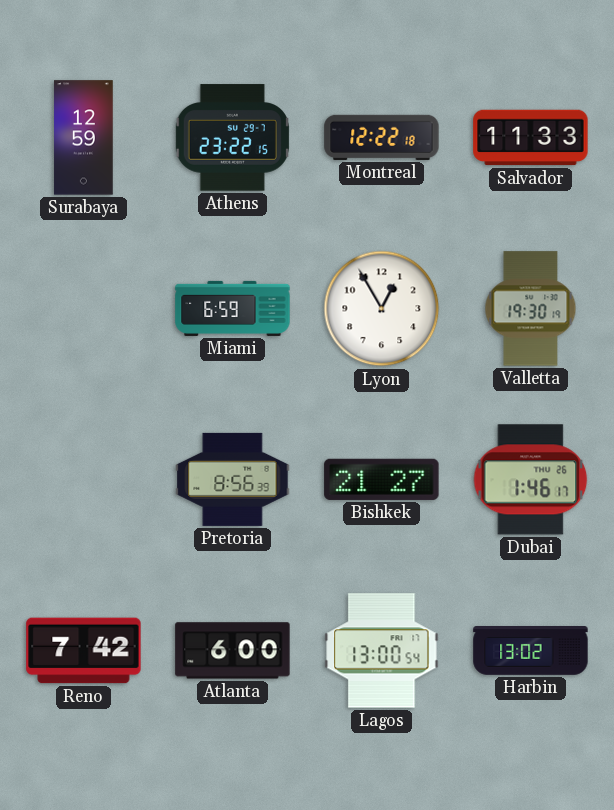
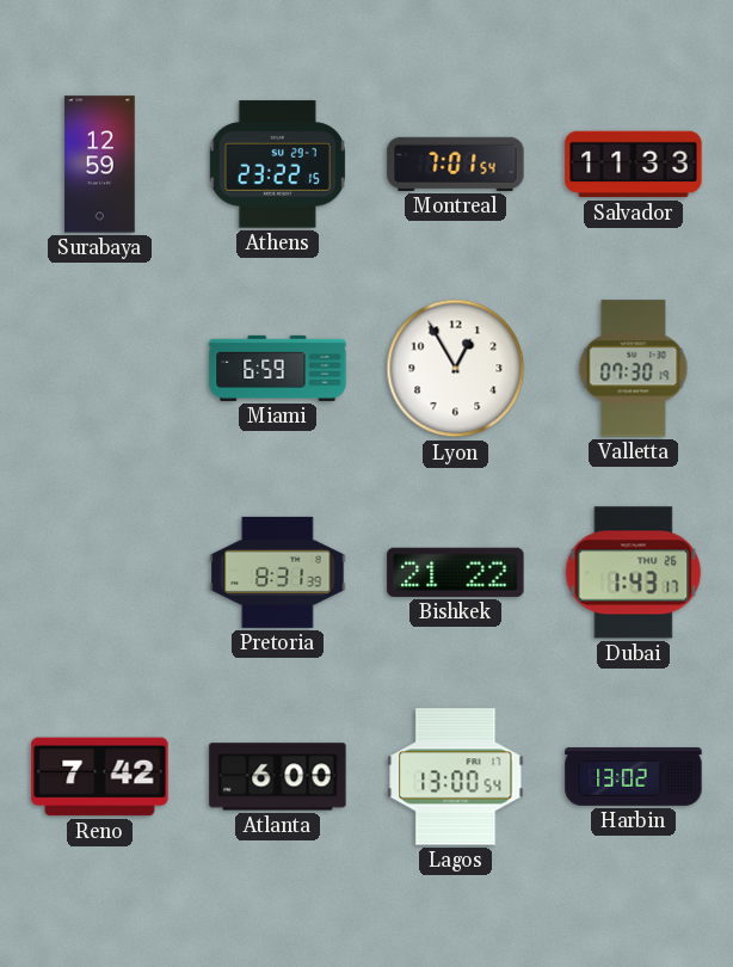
Montreal: 12:22 -> 7:01
Valletta: 19:30 -> 07:30
Pretoria: 8:56 -> 8:31
Bishkek: 21:27 -> 21:22
Dubai: 1:46 -> 1:43
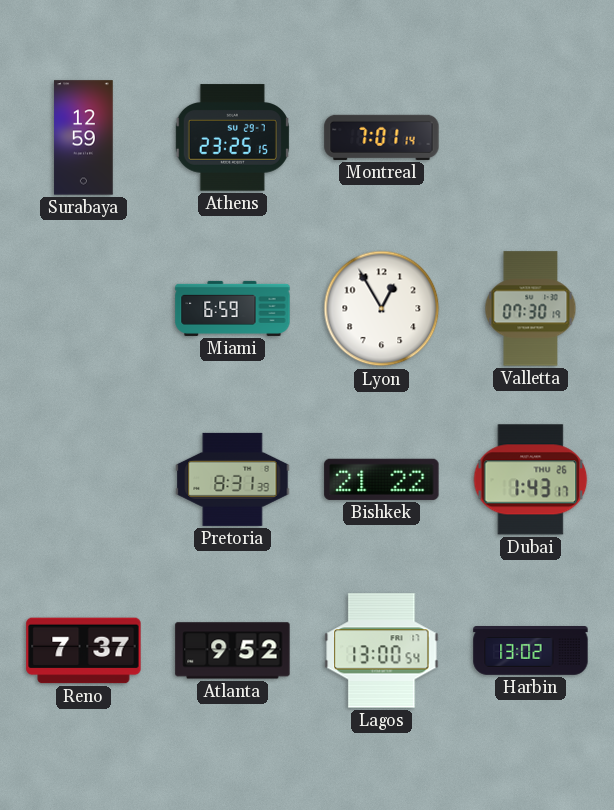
Athens: 23:22 -> 23:25
Montreal: 7:01:54 -> 7:01:14
Salvador: 11:33 -> none
Reno: 7:42 -> 7:37
Atlanta: 6:00 -> 9:52
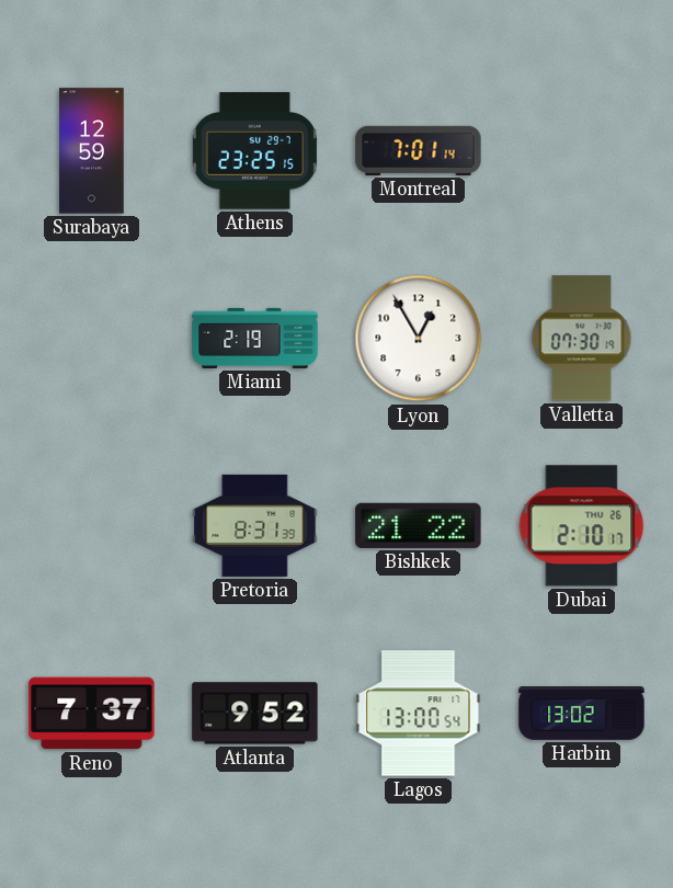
Miami: 6:59 -> 2:19
Dubai: 1:43 -> 2:10
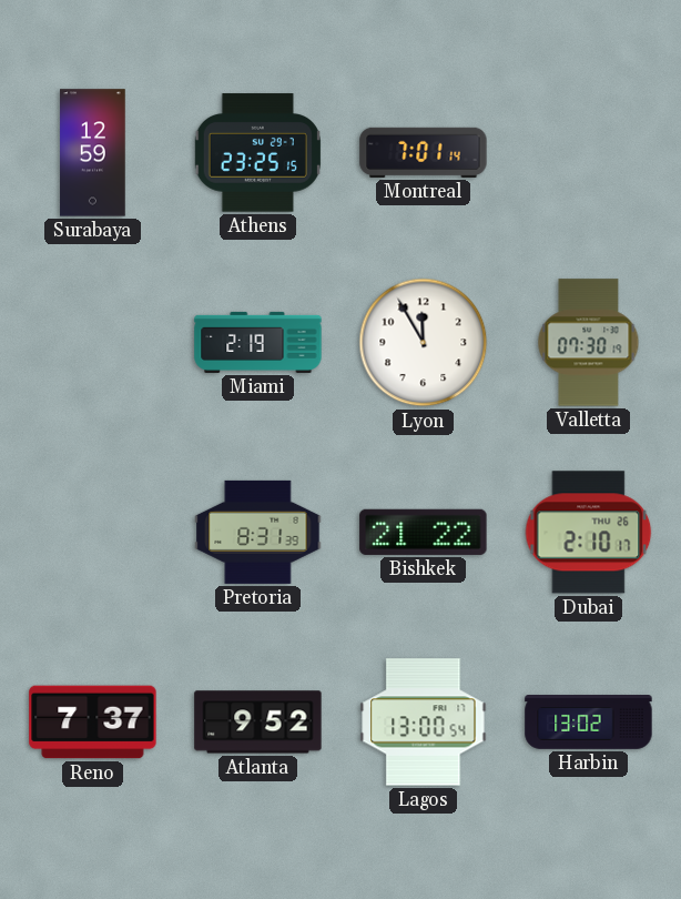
Lyon: 12:55 -> 11:55
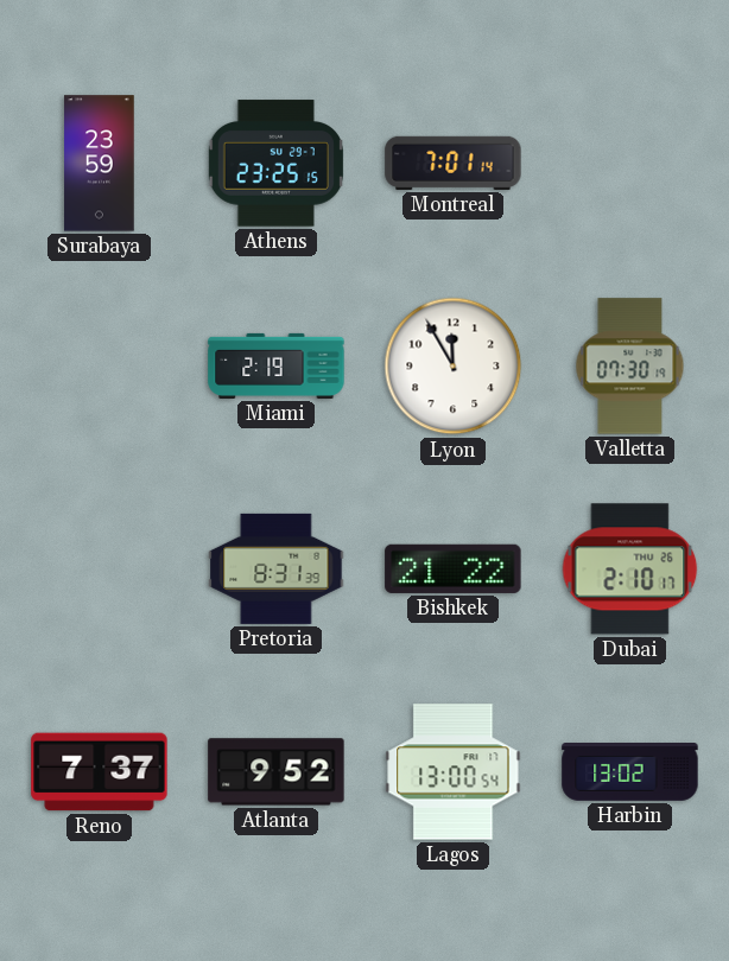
Surabaya: 12:59 -> 23:59
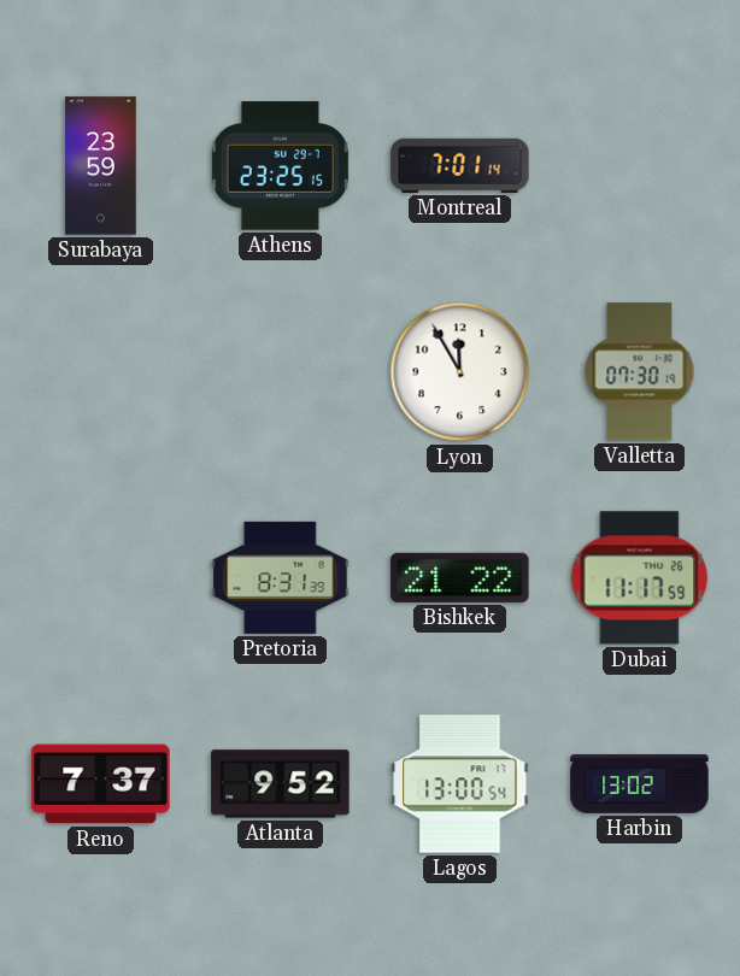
Miami: 2:19 -> none
Dubai: 2:10 -> 11:17
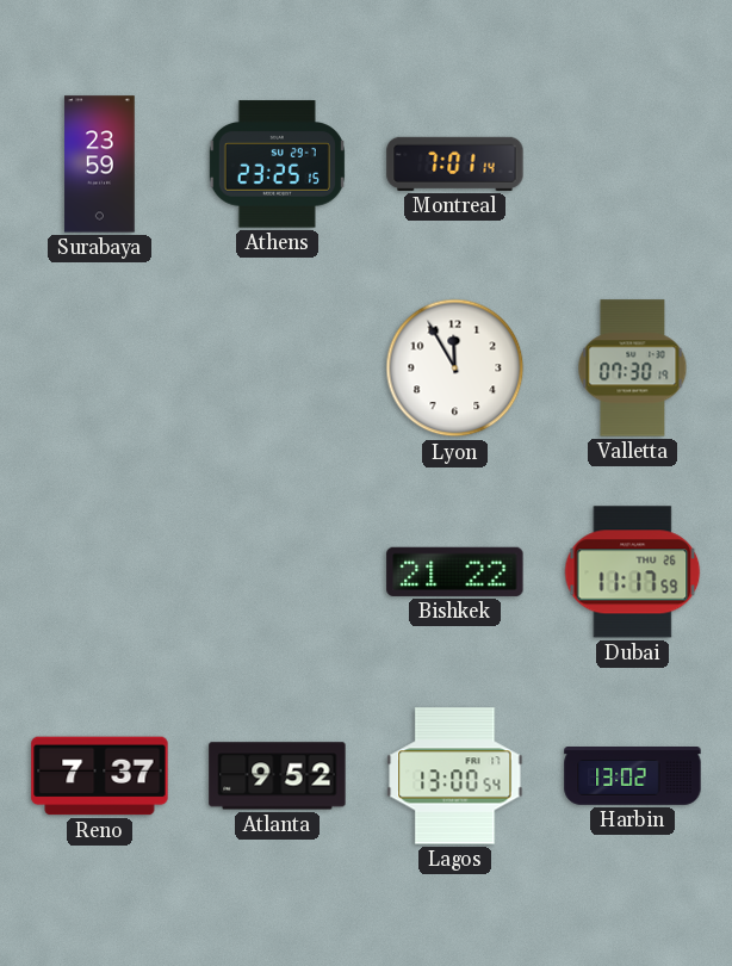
Pretoria: 8:31 -> none
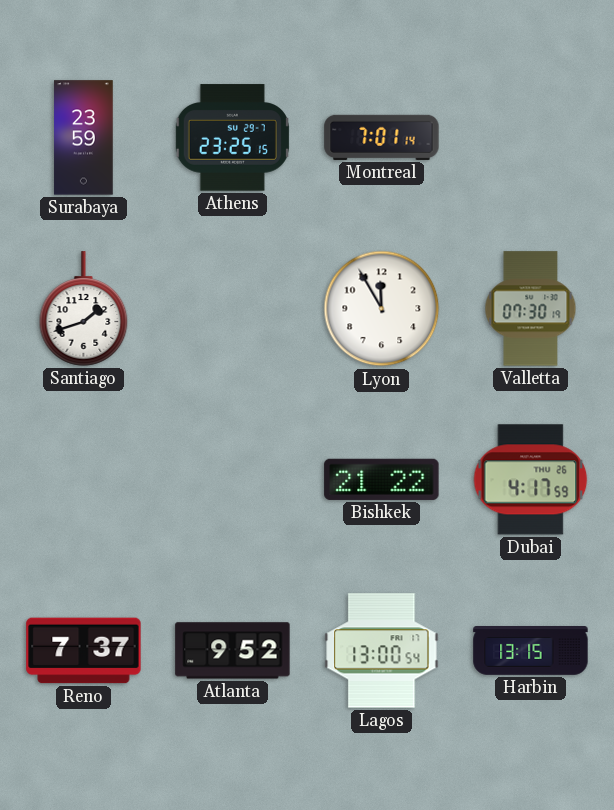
Santiago: none -> 1:42
Dubai: 11:17 -> 4:17
Harbin: 13:02 -> 13:15
